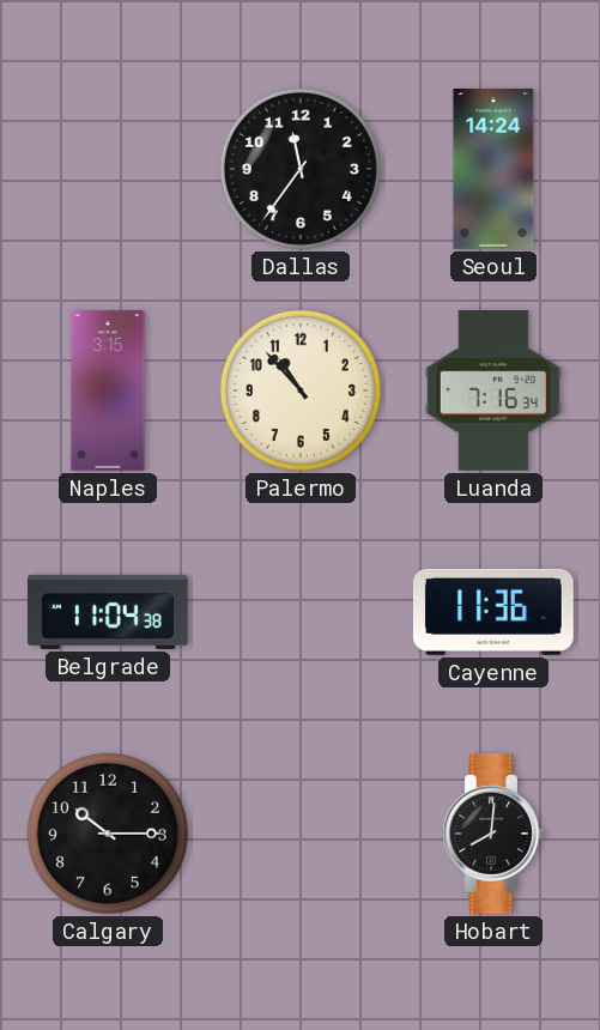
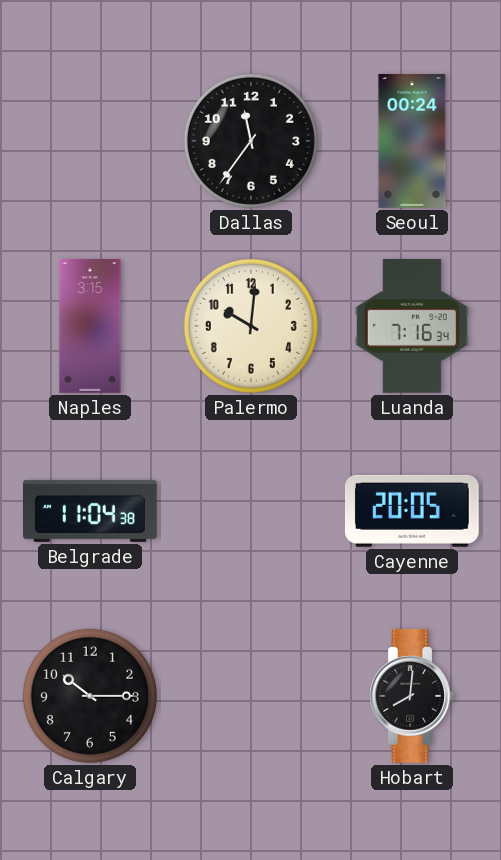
Seoul: 14:24 -> 00:24
Palermo: 10:53 -> 10:01
Cayenne: 11:36 -> 20:05
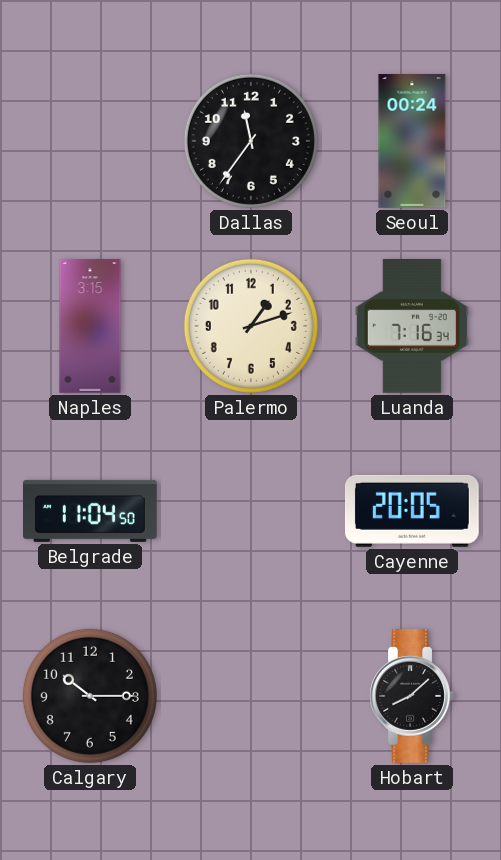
Palermo: 10:01 -> 1:12
Belgrade: 11:04:38 -> 11:04:50
Hobart: 8:01 -> 8:08
